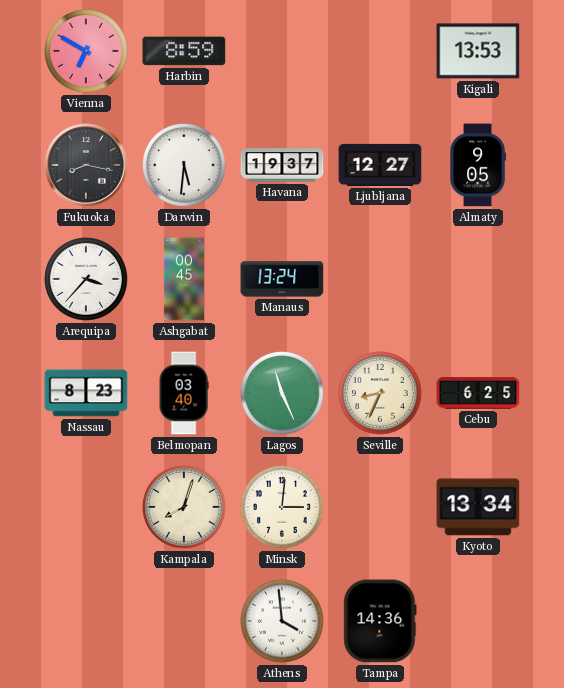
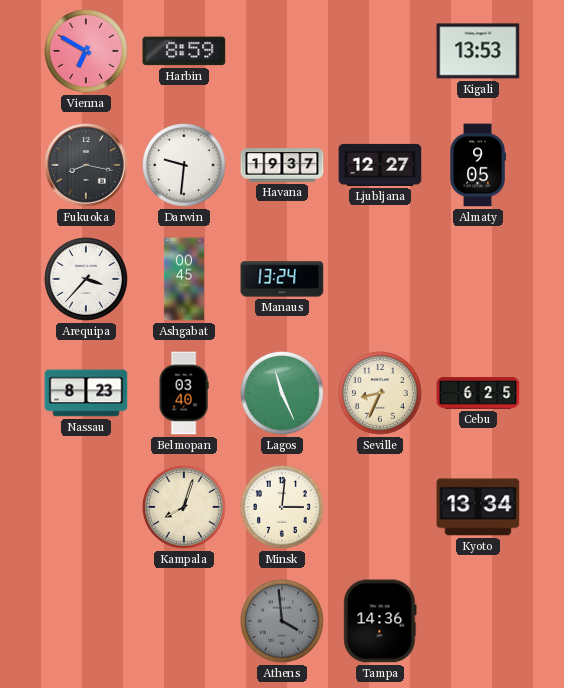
Darwin: 5:31 -> 9:31
Athens dial: white -> grey
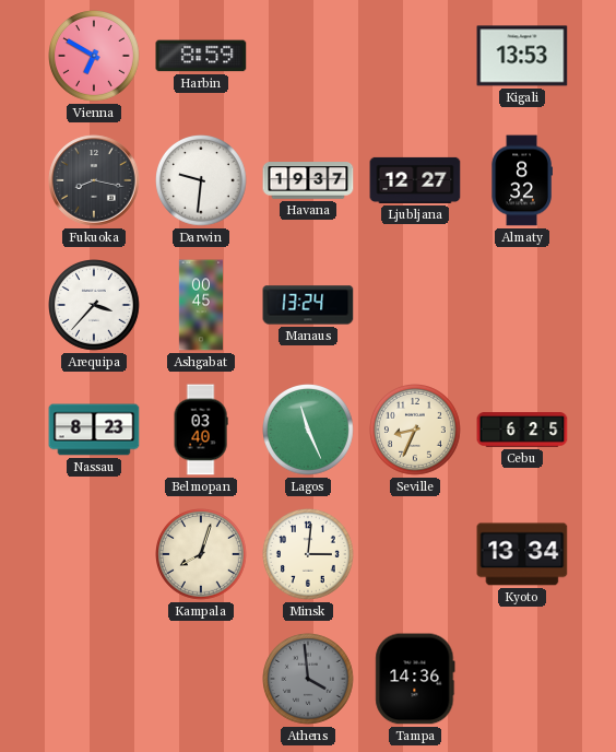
Almaty: 9:05 -> 8:32
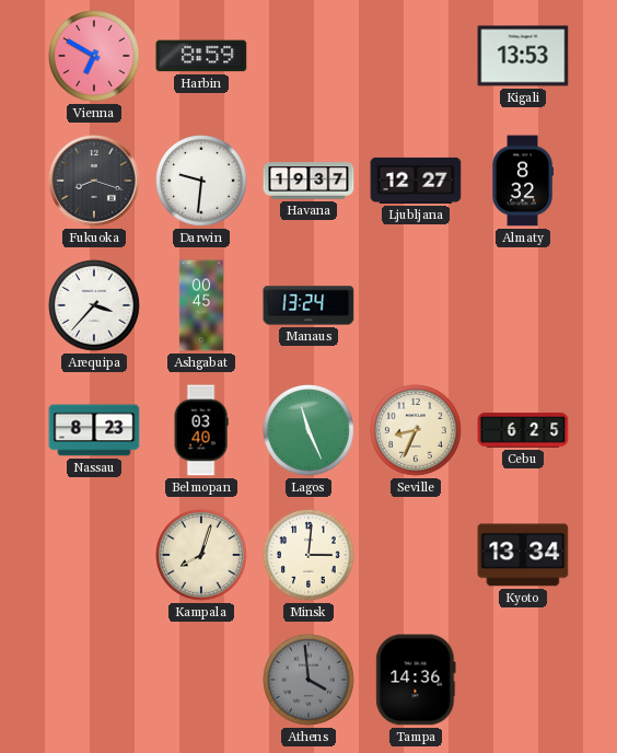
Fukuoka: 8:17 -> 8:18
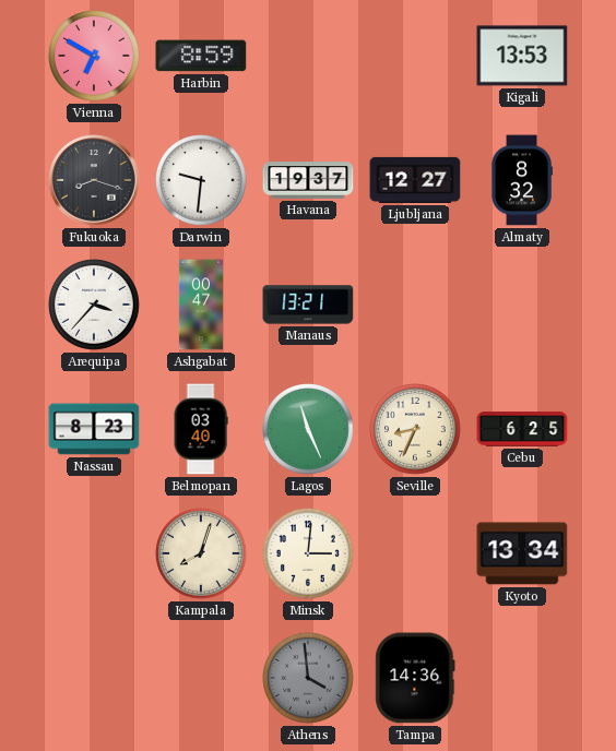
Ashgabat: 00:45 -> 00:47
Manaus: 13:24 -> 13:21
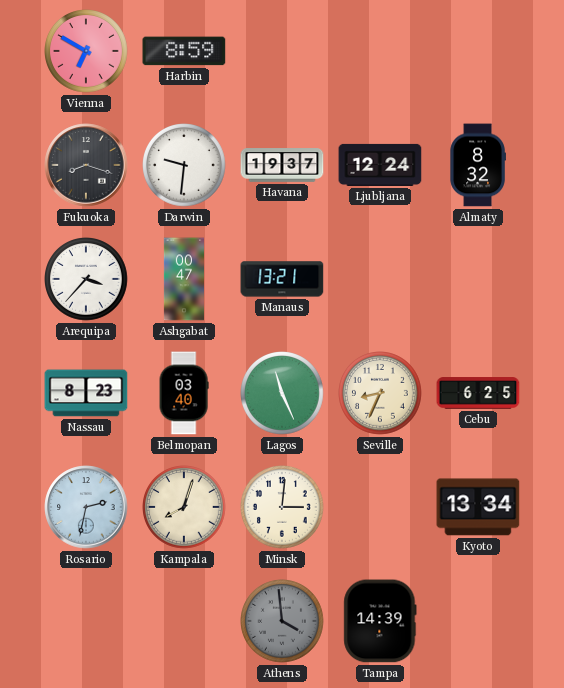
Kigali: 13:53 -> none
Ljubljana: 12:27 -> 12:24
Rosario: none -> 2:32
Tampa: 14:36 -> 14:39
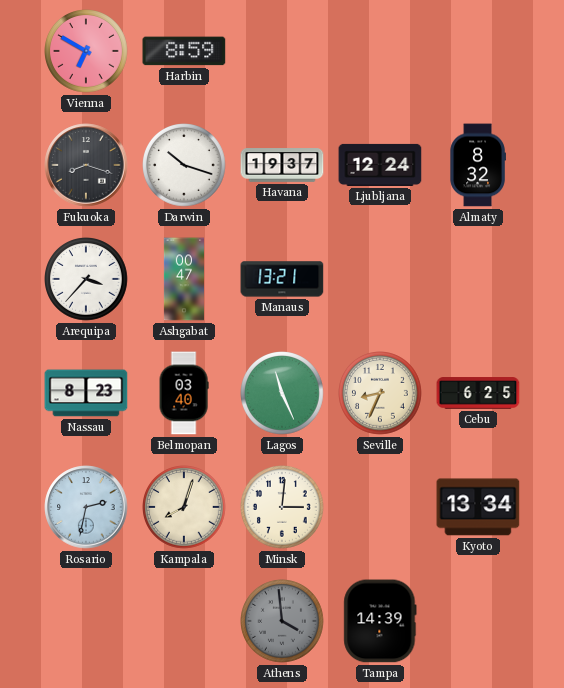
Darwin: 9:31 -> 10:18
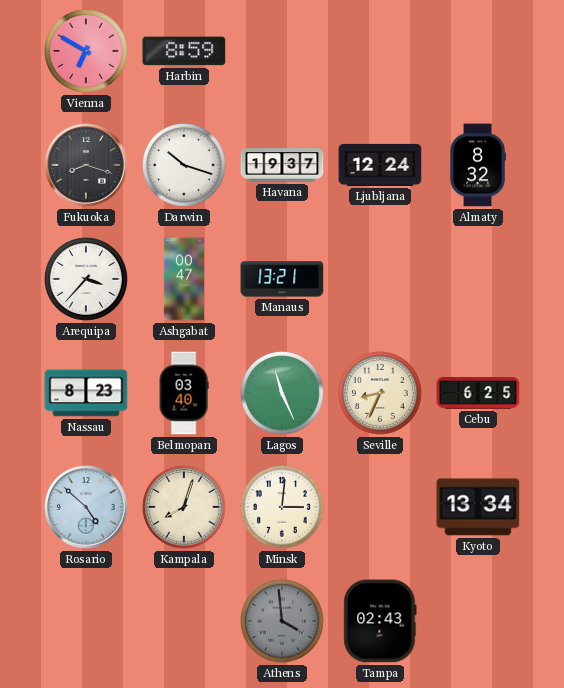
Rosario: 2:32 -> 4:52
Tampa: 14:39 -> 02:43
